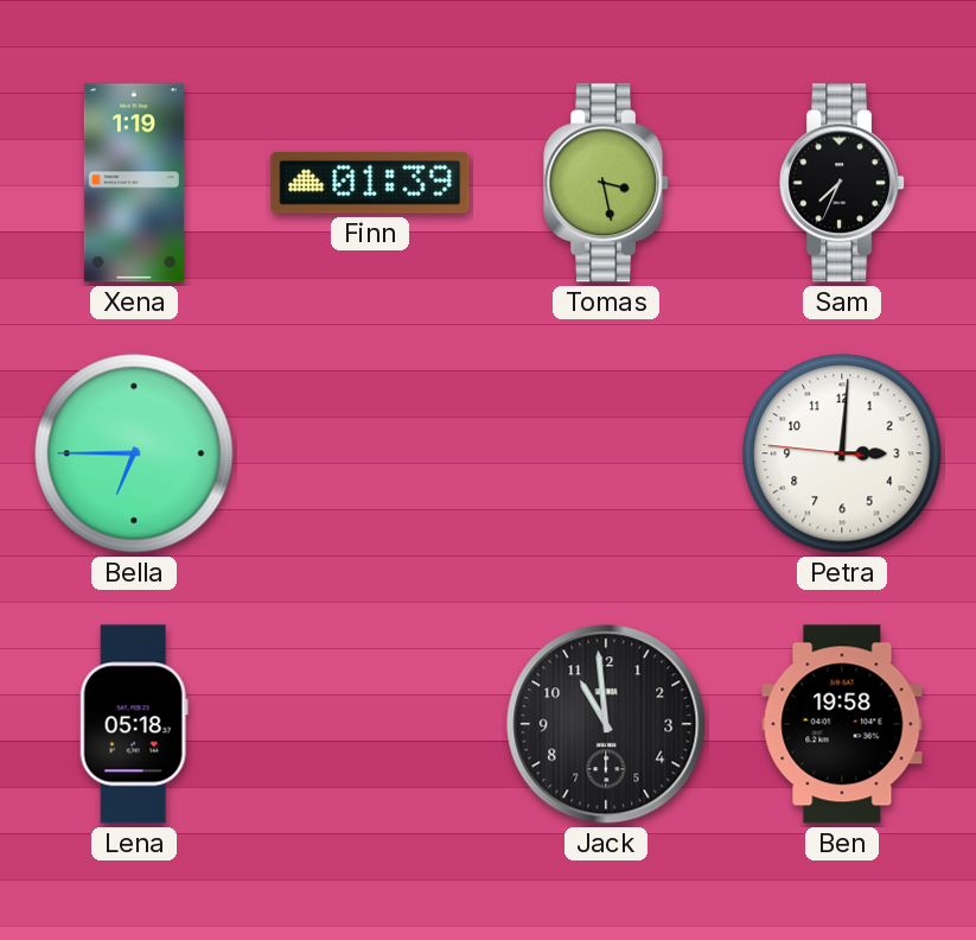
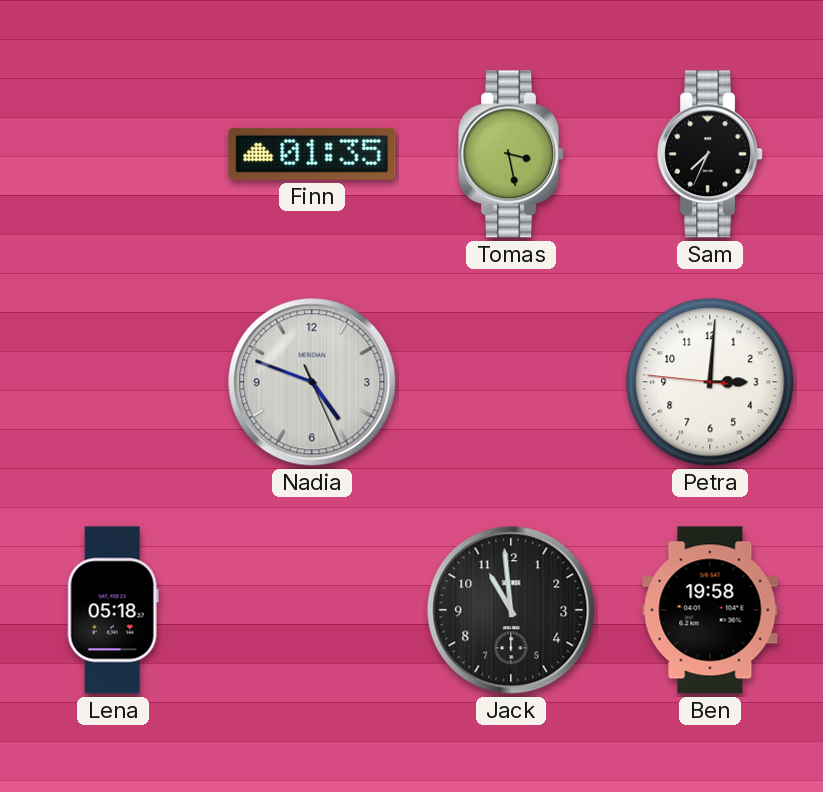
Xena: 1:19 -> none
Finn: 01:39 -> 01:35
Bella: 6:45 -> none
Nadia: none -> 4:48
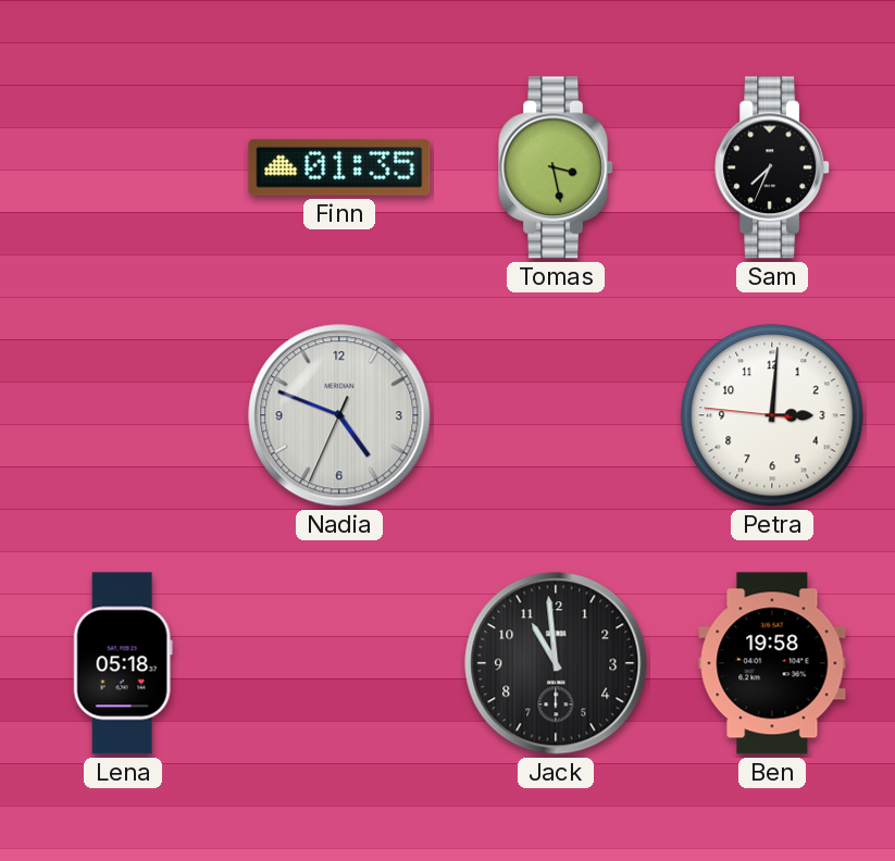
Nadia: 4:48:26 -> 4:48:34
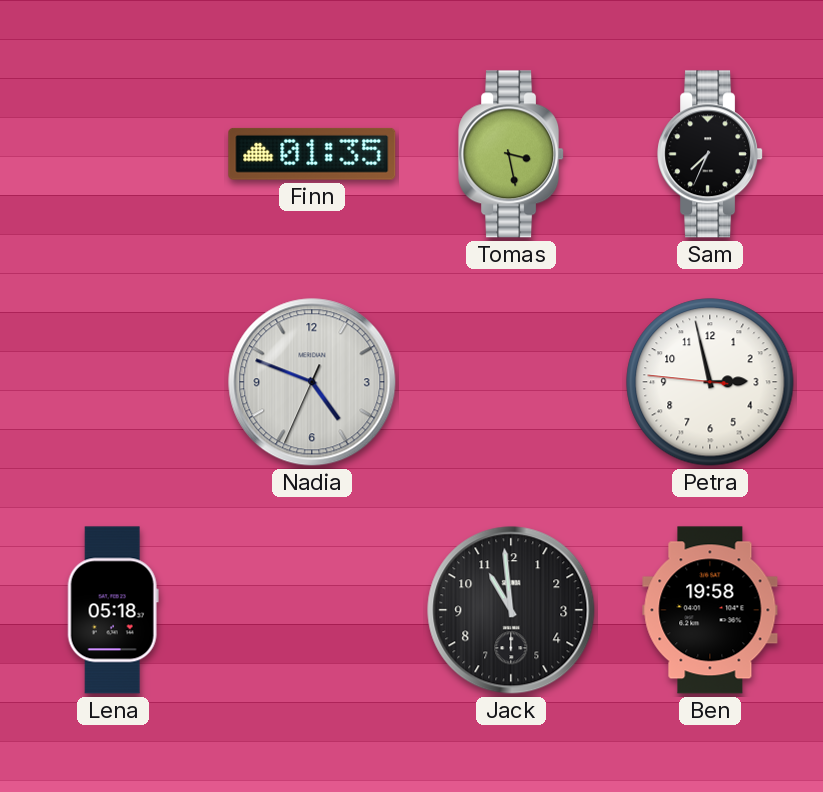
Petra: 3:00 -> 2:57
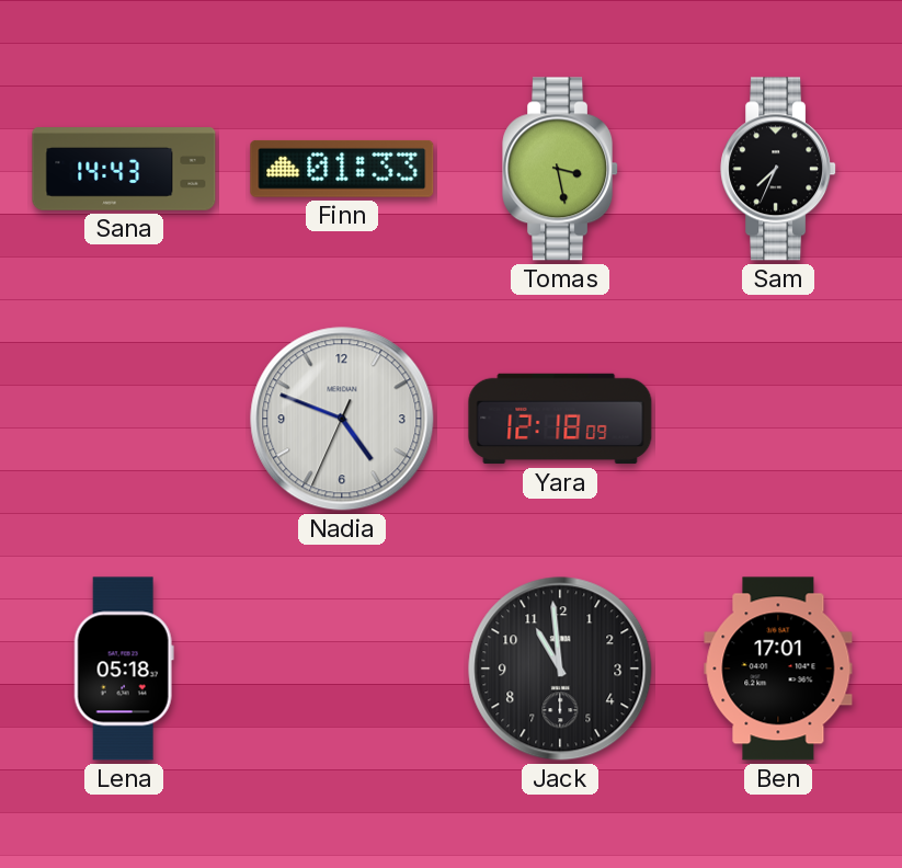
Sana: none -> 14:43
Finn: 01:35 -> 01:33
Yara: none -> 12:18
Petra: 2:57 -> none
Ben: 19:58 -> 17:01
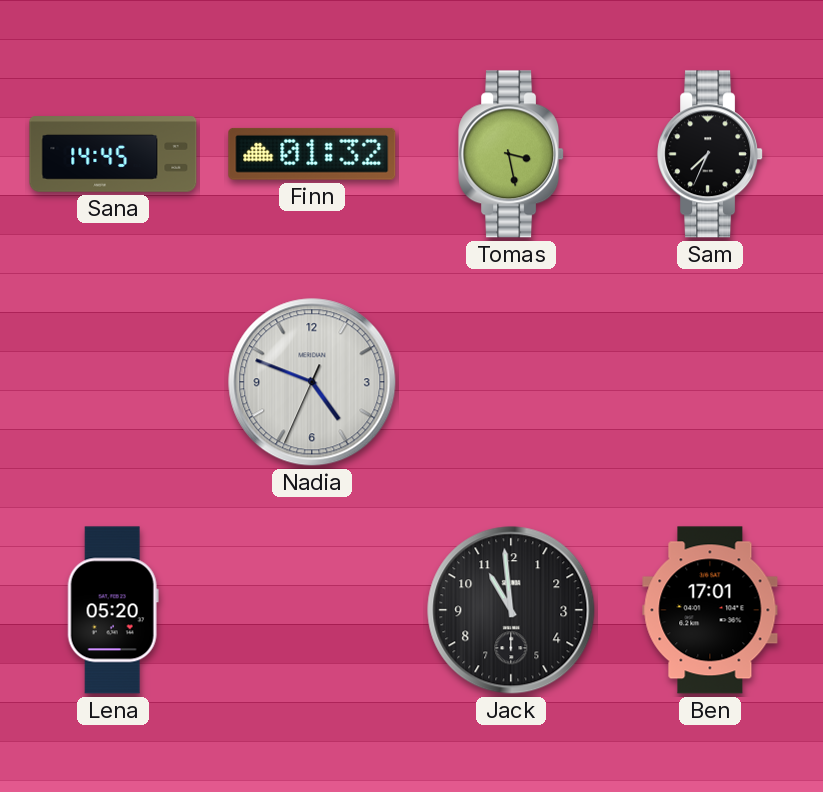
Sana: 14:43 -> 14:45
Finn: 01:33 -> 01:32
Yara: 12:18 -> none
Lena: 05:18 -> 05:20
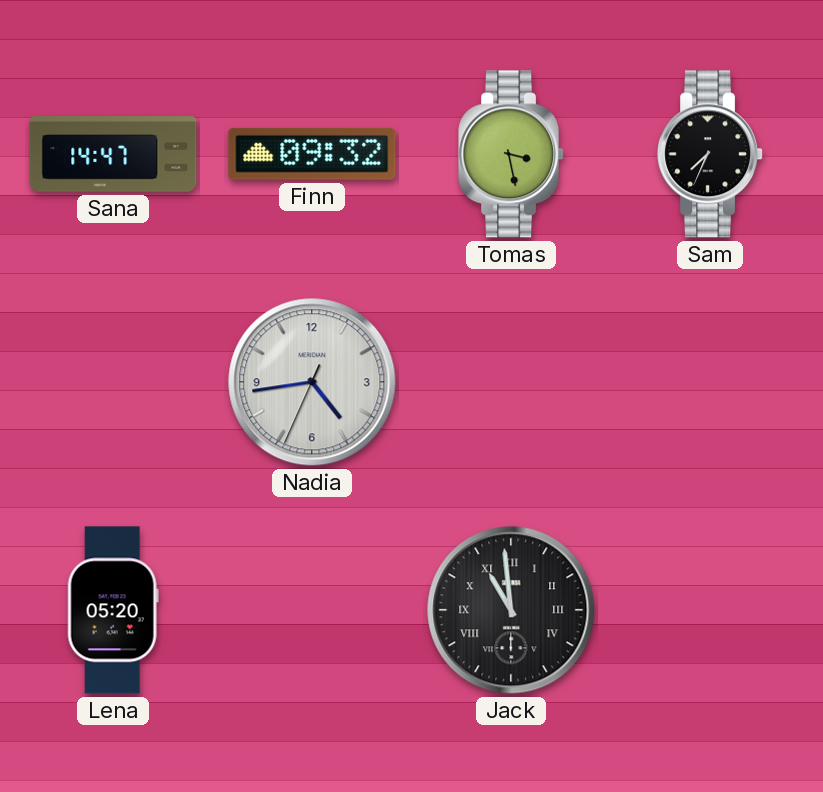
Sana: 14:45 -> 14:47
Finn: 01:32 -> 09:32
Nadia: 4:48 -> 4:43
Jack numerals: Arabic -> Roman
Ben: 17:01 -> none
